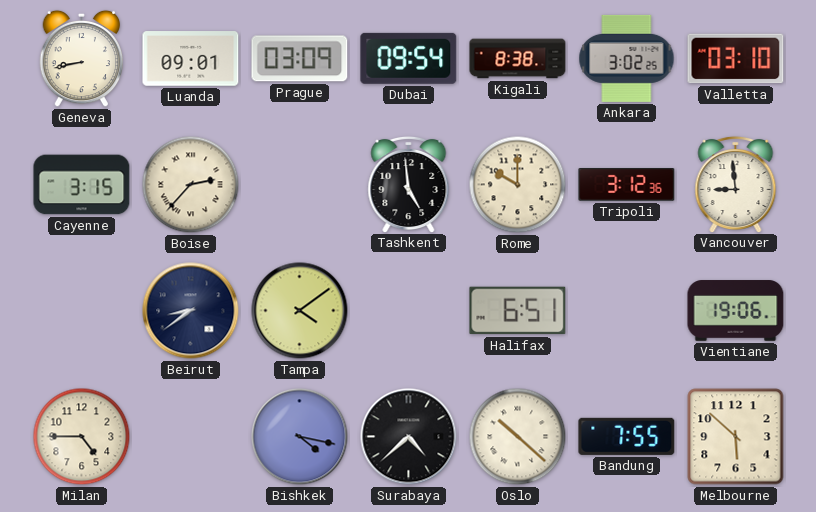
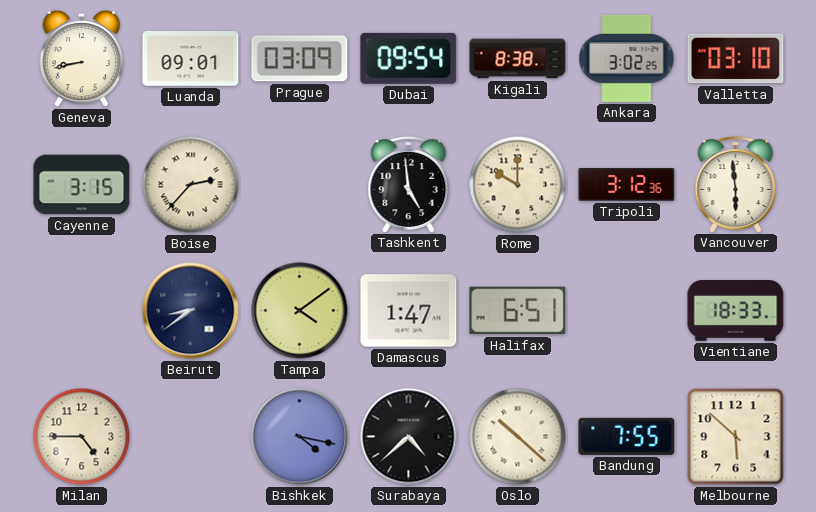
Vancouver: 8:59 -> 5:59
Damascus: none -> 1:47
Vientiane: 19:06 -> 18:33
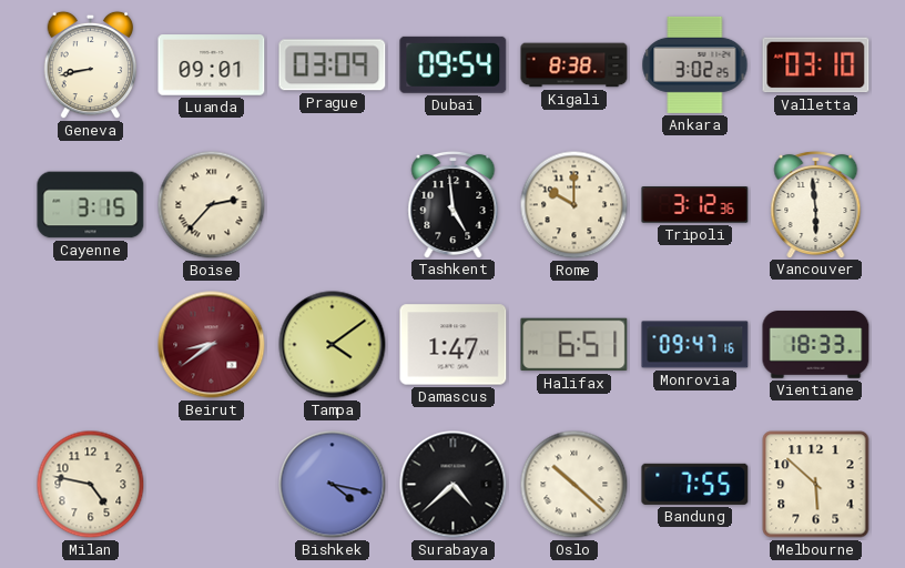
Beirut dial: navy -> burgundy
Monrovia: none -> 09:47
Milan: 4:45 -> 4:47
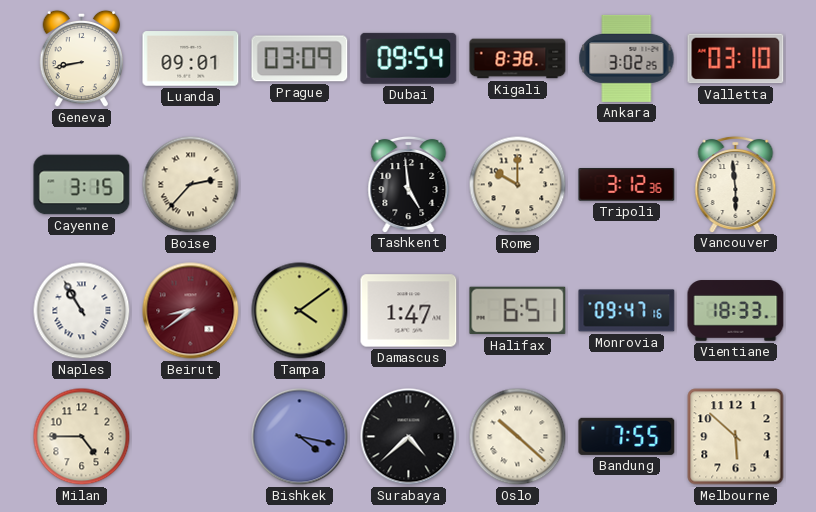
Naples: none -> 10:55
Milan: 4:47 -> 4:45
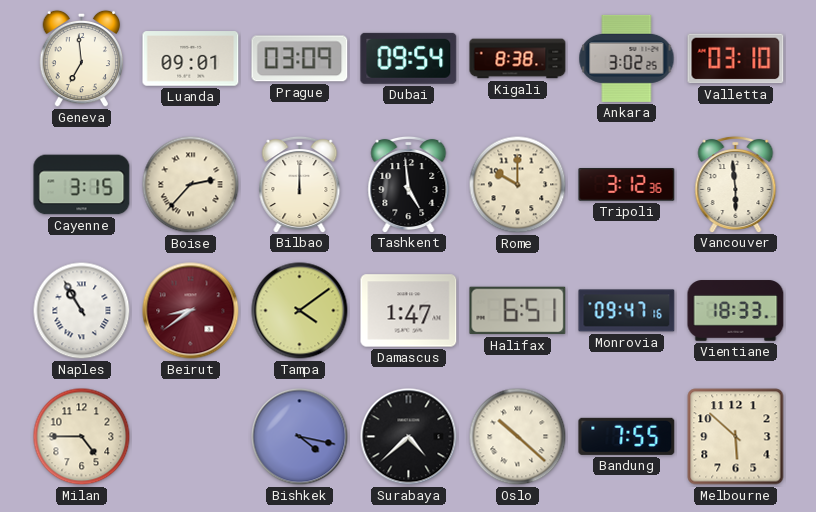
Geneva: 8:43 -> 6:59
Bilbao: none -> 12:00
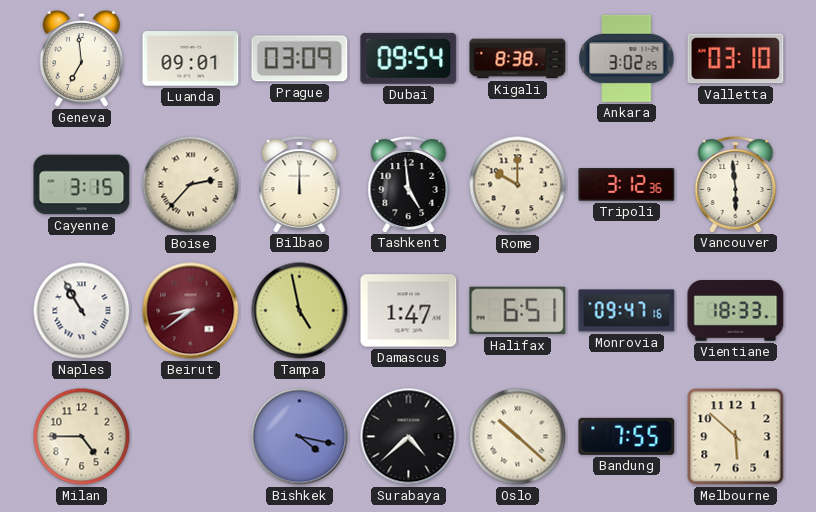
Tampa: 4:09 -> 4:58
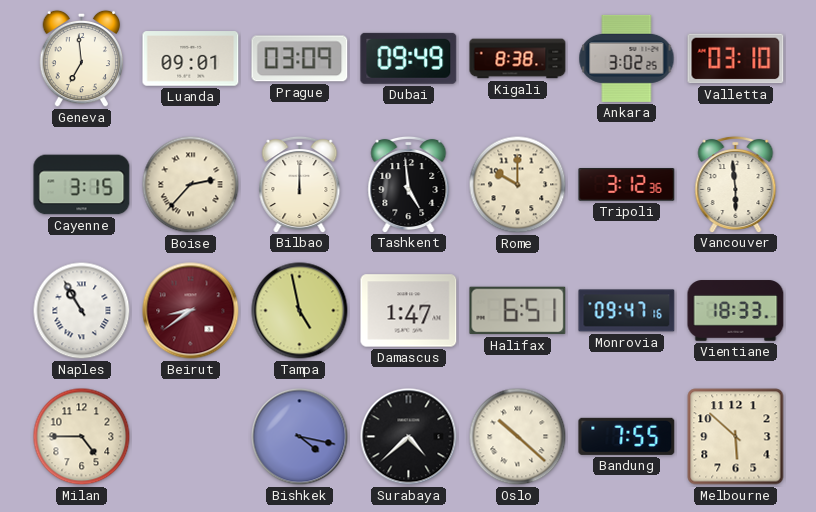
Dubai: 09:54 -> 09:49
